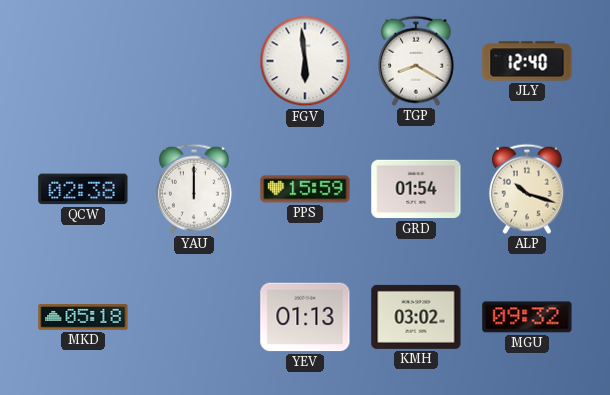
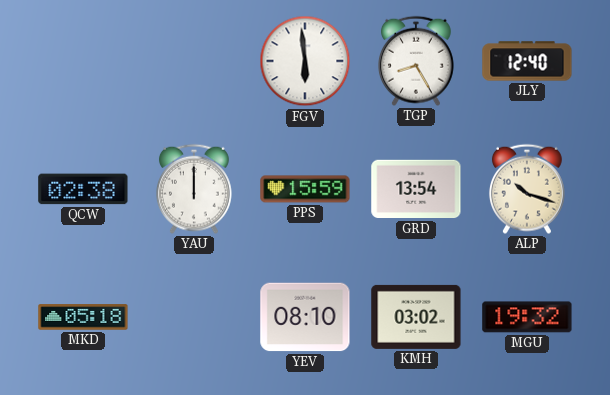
TGP: 8:20 -> 8:25
GRD: 01:54 -> 13:54
YEV: 01:13 -> 08:10
MGU: 09:32 -> 19:32
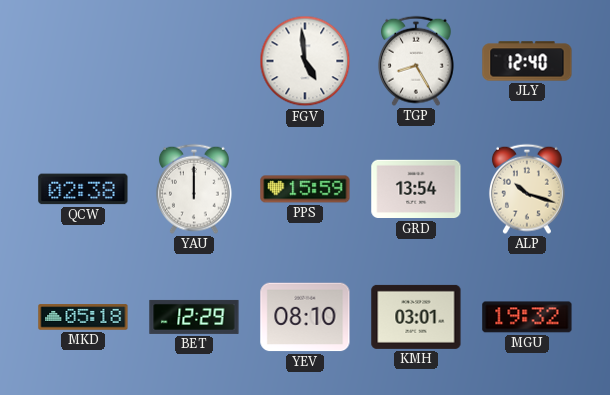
FGV: 5:59 -> 4:59
BET: none -> 12:29
KMH: 03:02 -> 03:01
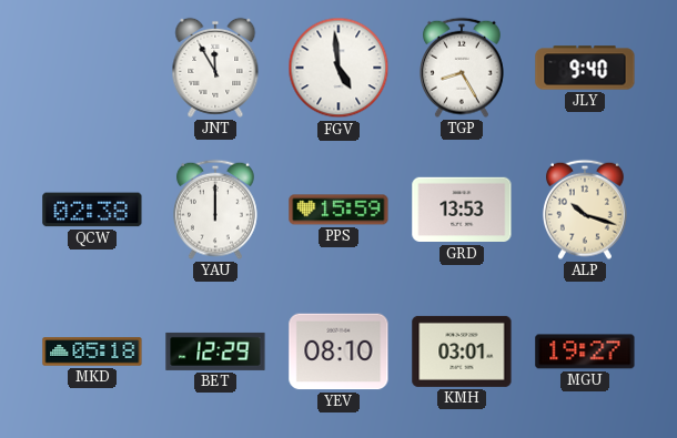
JNT: none -> 11:55
JLY: 12:40 -> 9:40
GRD: 13:54 -> 13:53
MGU: 19:32 -> 19:27
